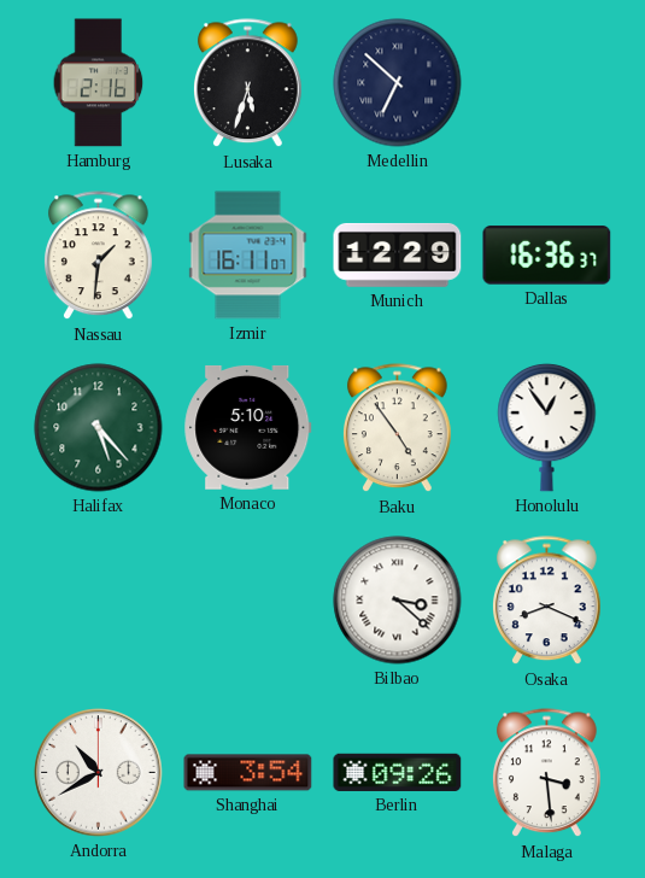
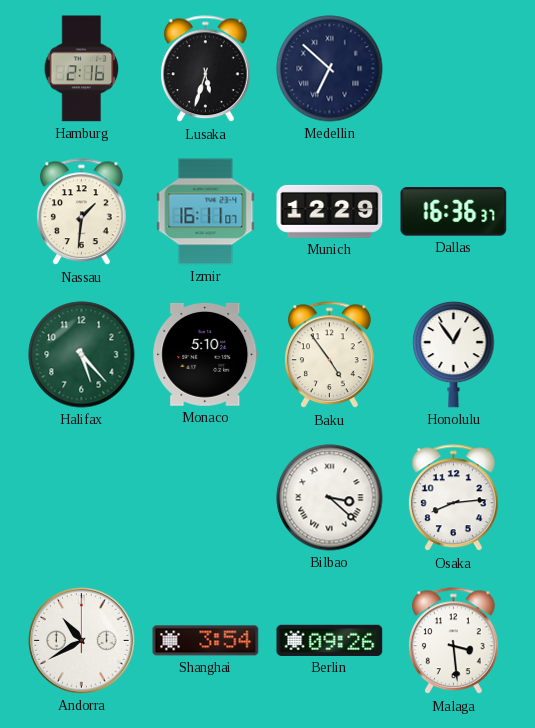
Osaka: 8:19 -> 8:14
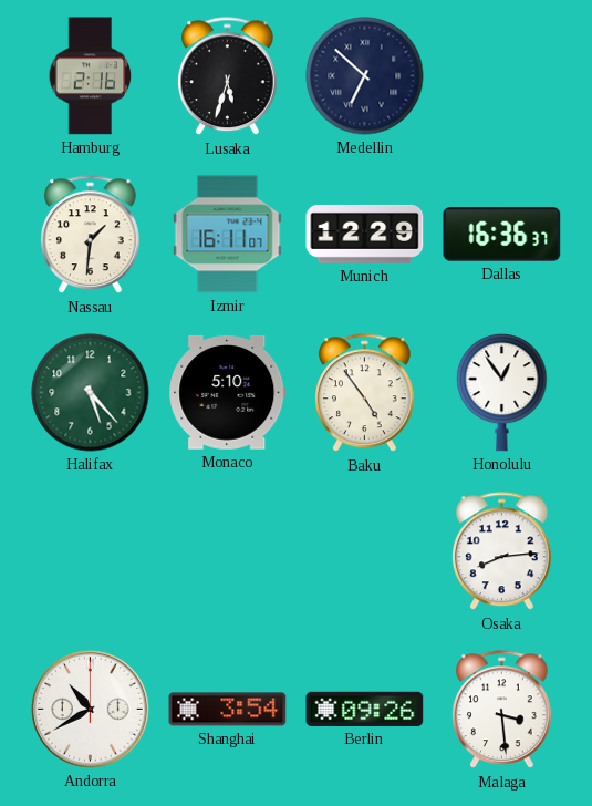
Bilbao: 3:22 -> none
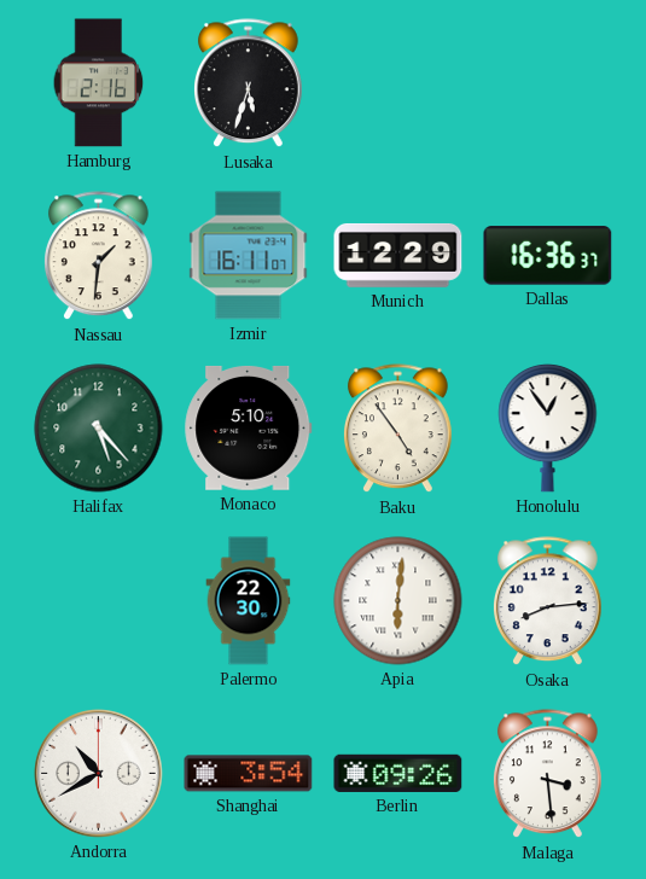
Medellin: 6:52 -> none
Palermo: none -> 22:30
Apia: none -> 6:01
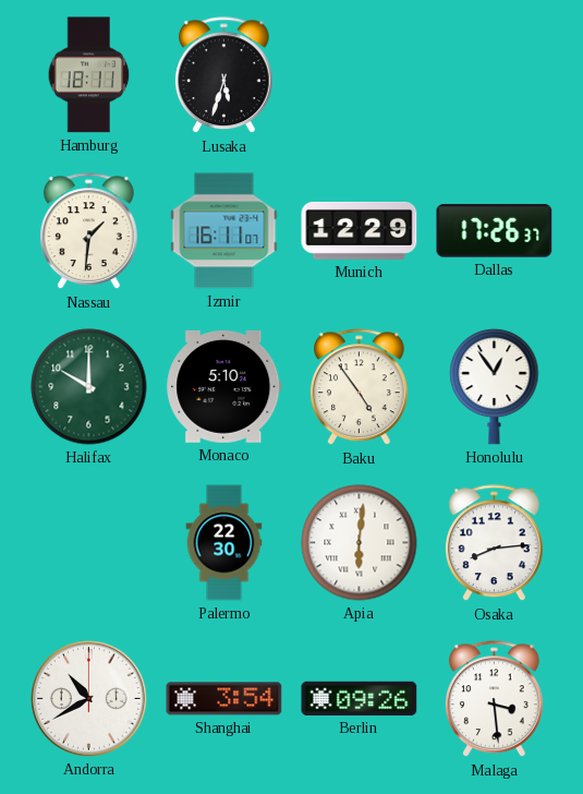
Hamburg: 2:16 -> 18:11
Dallas: 16:36 -> 17:26
Halifax: 5:23 -> 10:00
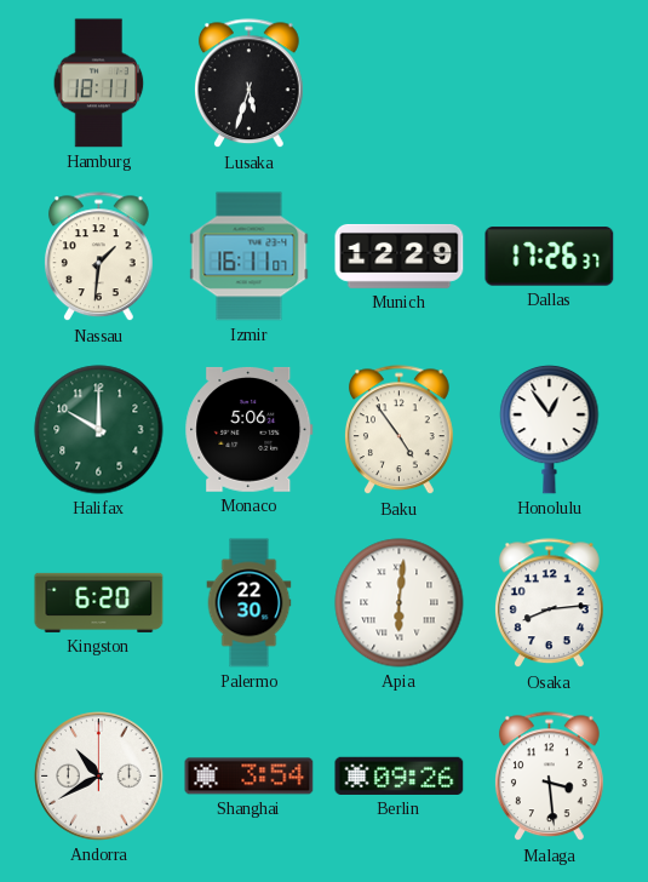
Monaco: 5:10 -> 5:06
Kingston: none -> 6:20
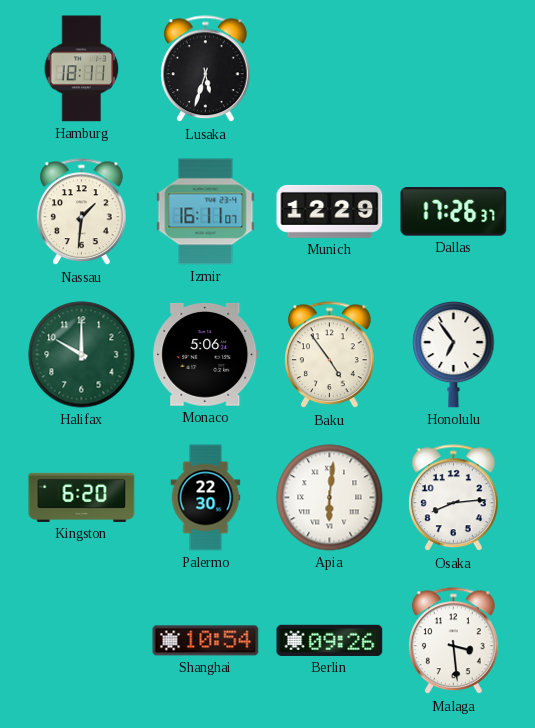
Honolulu: 12:54 -> 6:54
Andorra: 10:40 -> none
Shanghai: 3:54 -> 10:54
